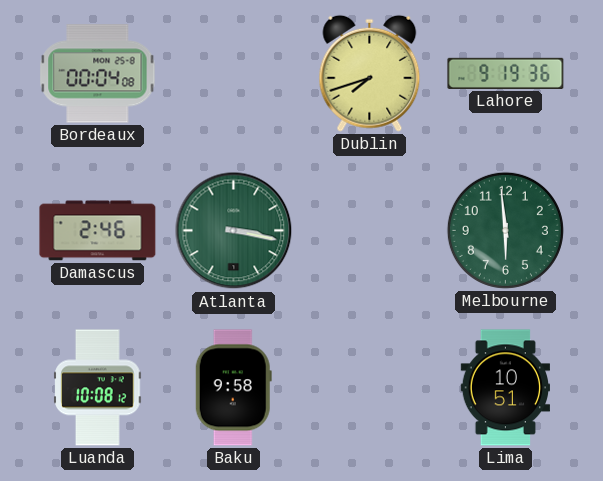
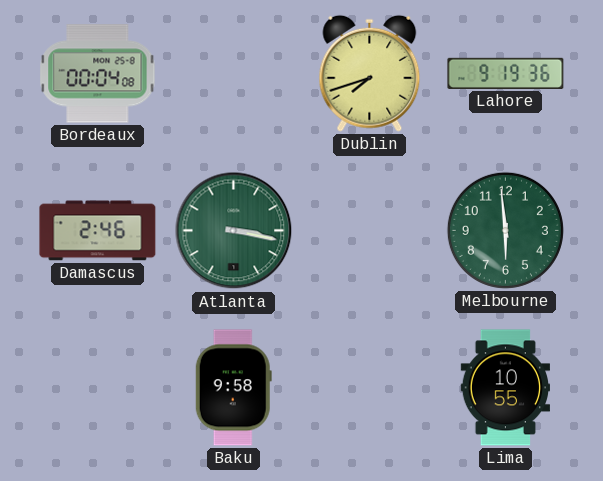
Luanda: 10:08 -> none
Lima: 10:51 -> 10:55
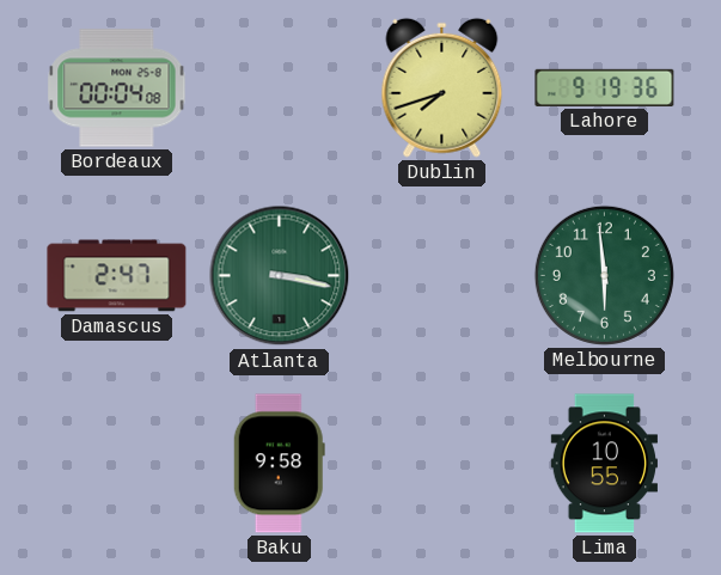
Damascus: 2:46 -> 2:47
